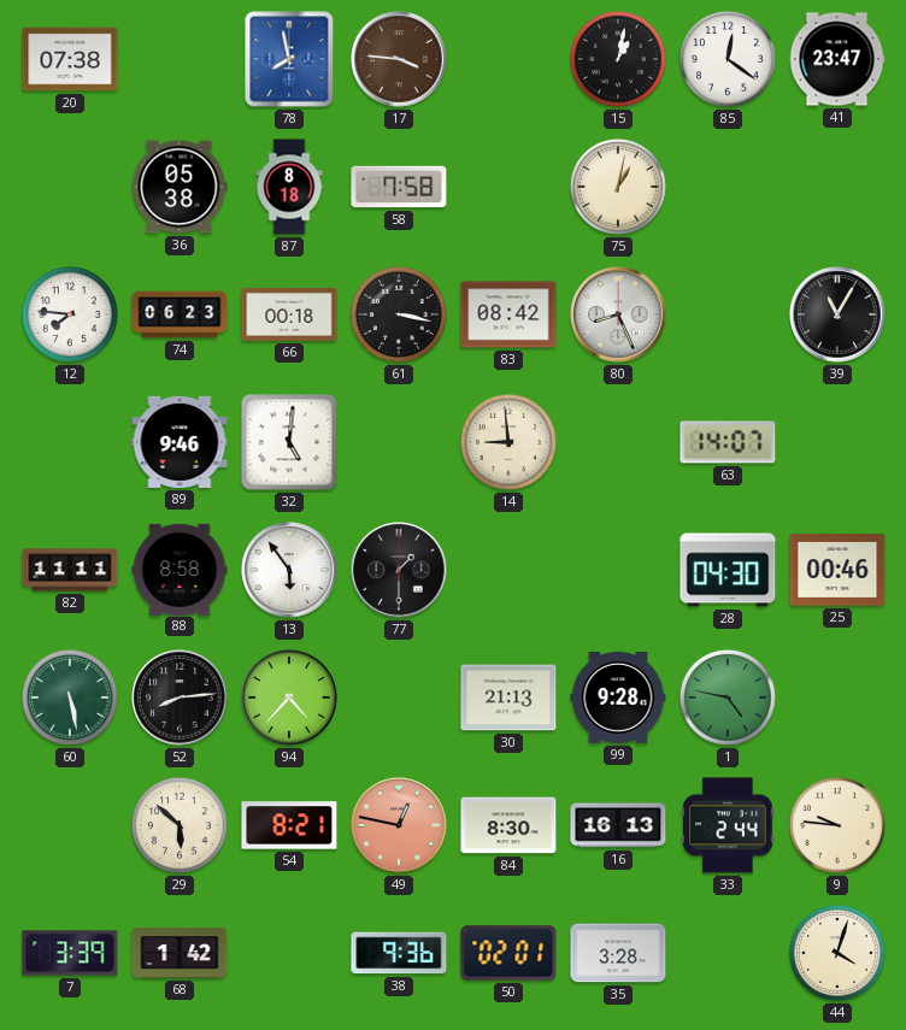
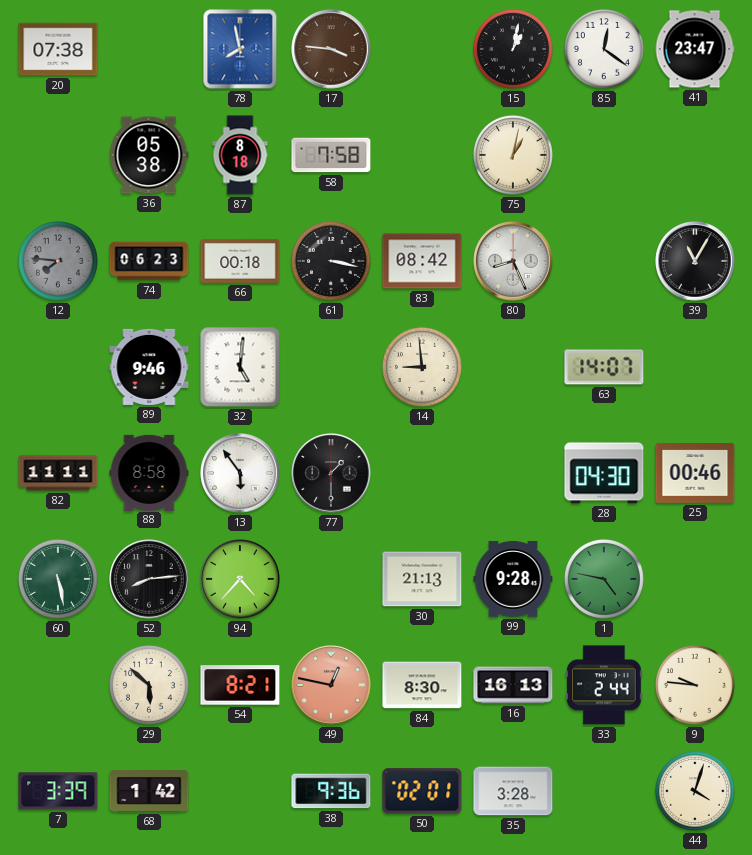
12 dial: white -> grey
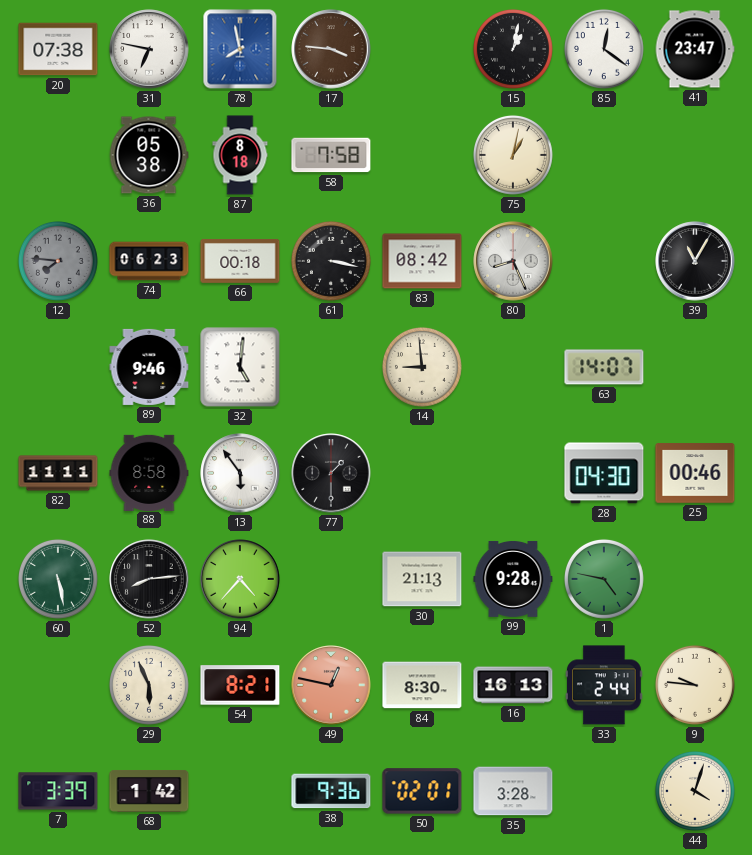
31: none -> 6:47
29: 5:52 -> 5:56
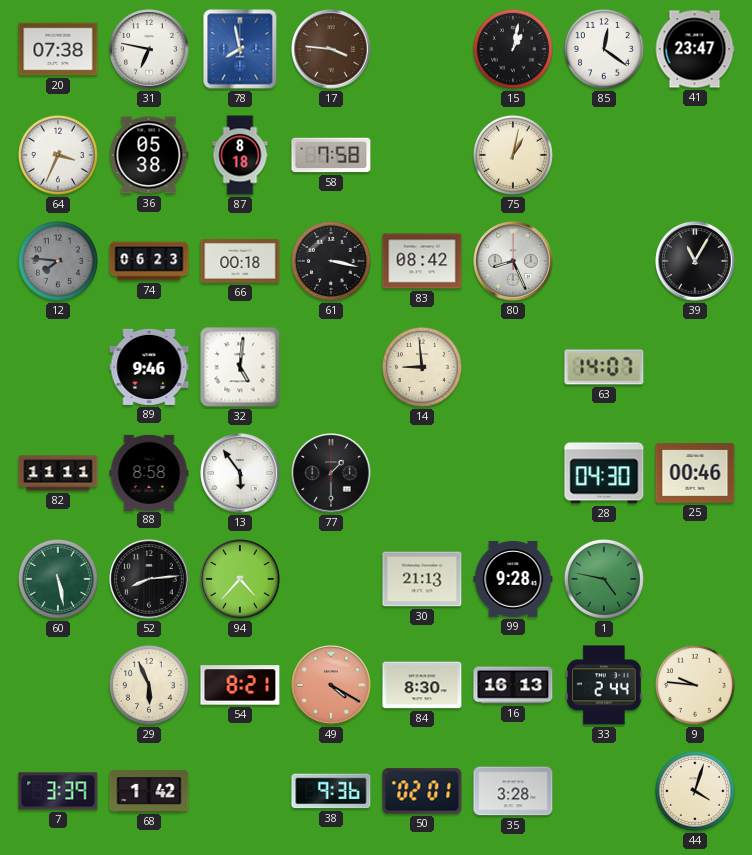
64: none -> 3:34
49: 12:47 -> 4:20
